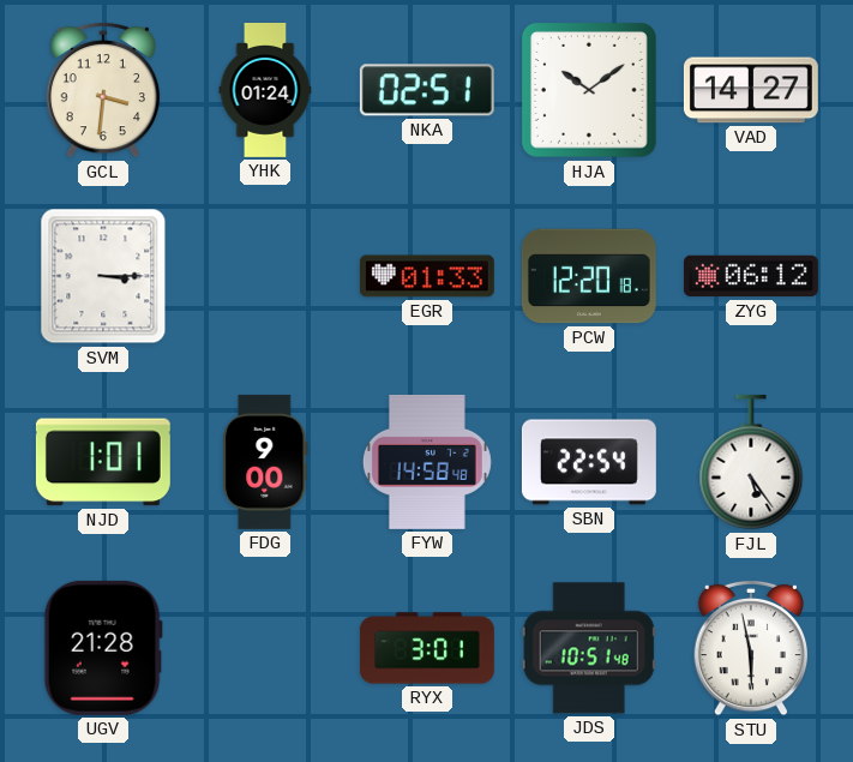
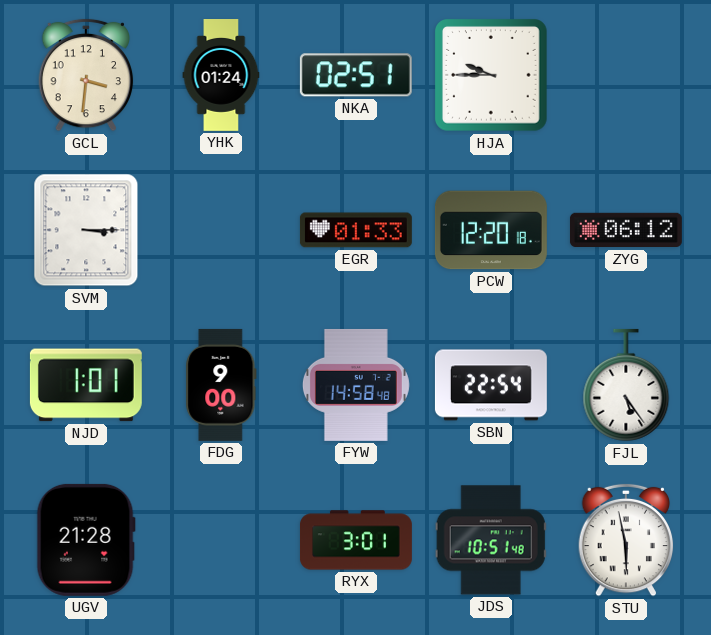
HJA: 10:09 -> 9:45
VAD: 14:27 -> none
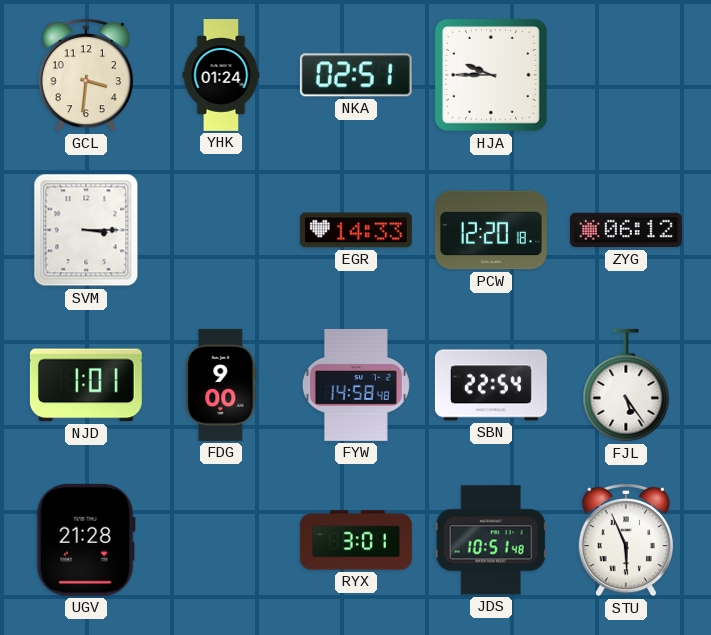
EGR: 01:33 -> 14:33
STU: 5:58 -> 5:56
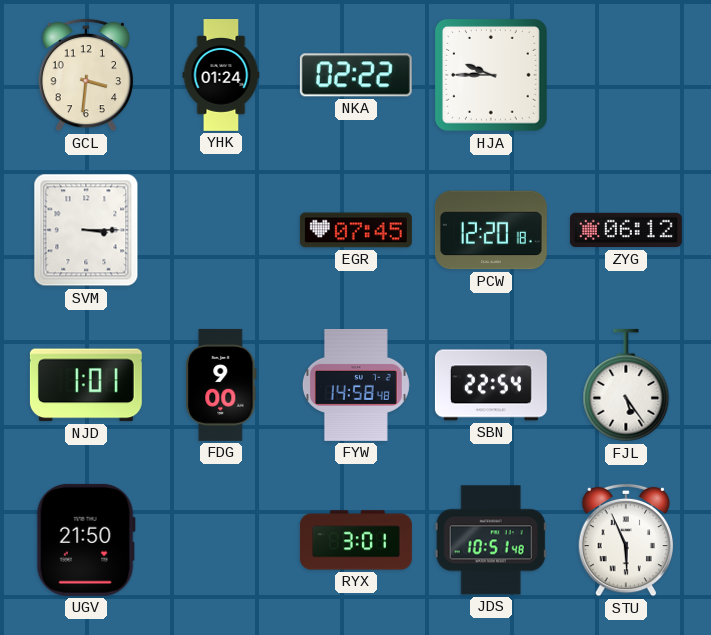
NKA: 02:51 -> 02:22
EGR: 14:33 -> 07:45
UGV: 21:28 -> 21:50
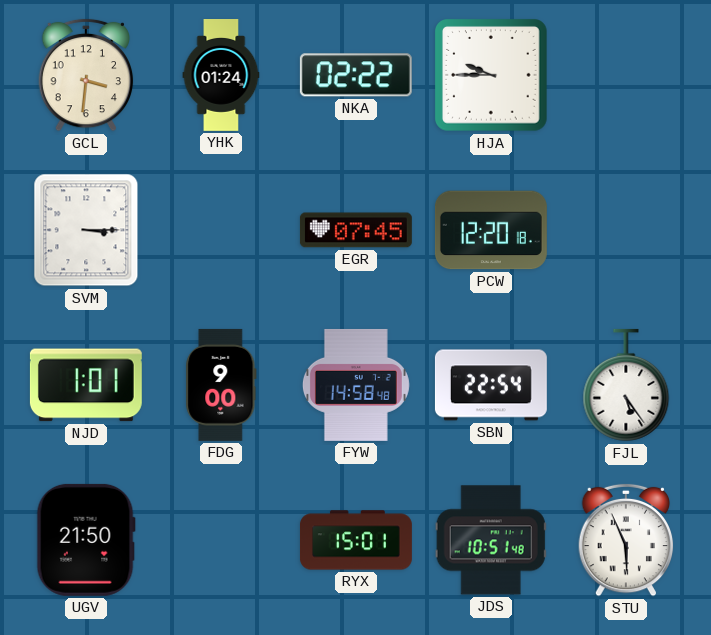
ZYG: 06:12 -> none
RYX: 3:01 -> 15:01
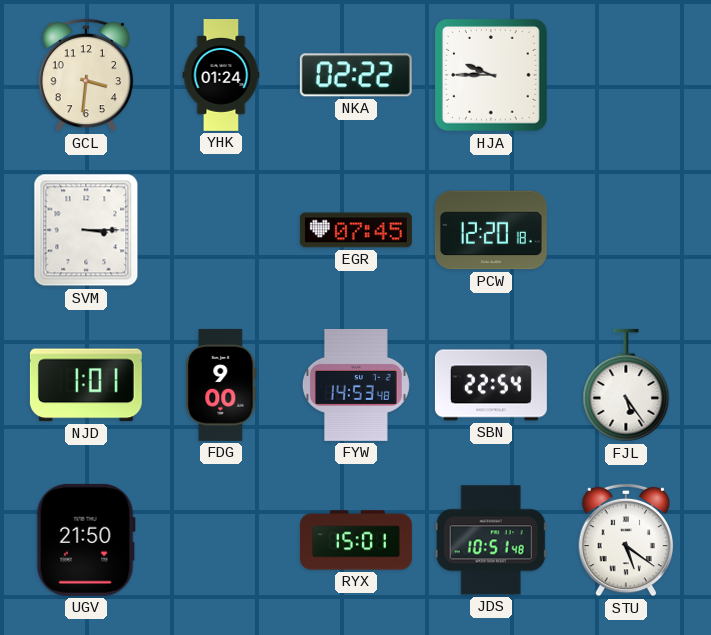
FYW: 14:58 -> 14:53
STU: 5:56 -> 5:21
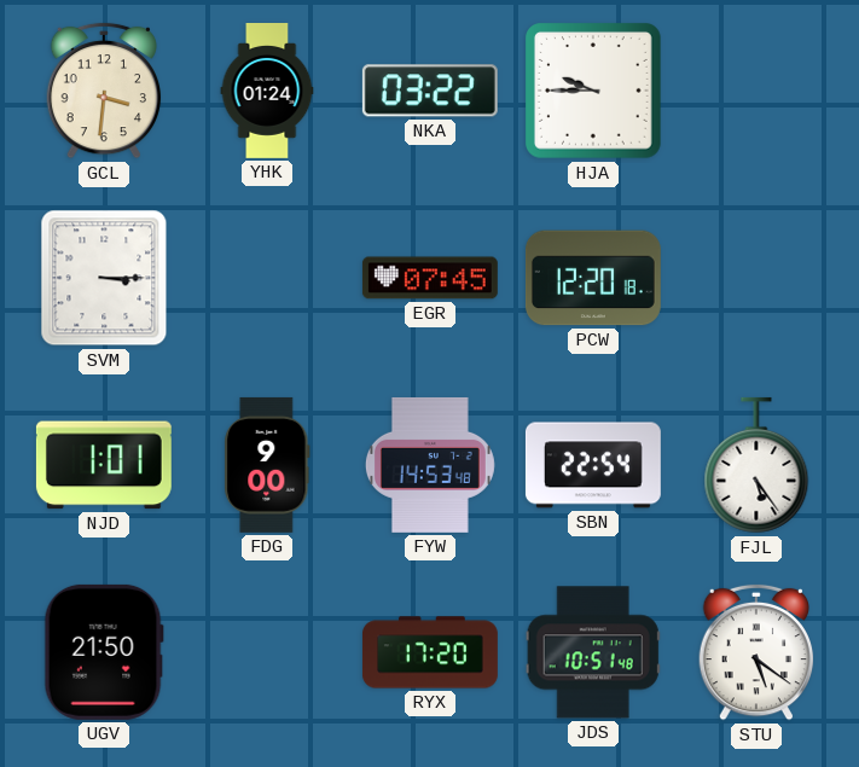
NKA: 02:22 -> 03:22
RYX: 15:01 -> 17:20
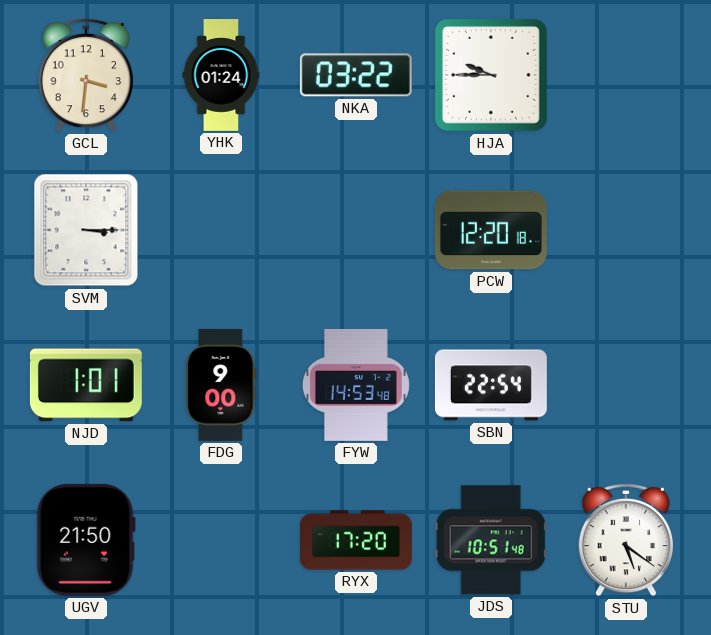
EGR: 07:45 -> none
FJL: 5:24 -> none
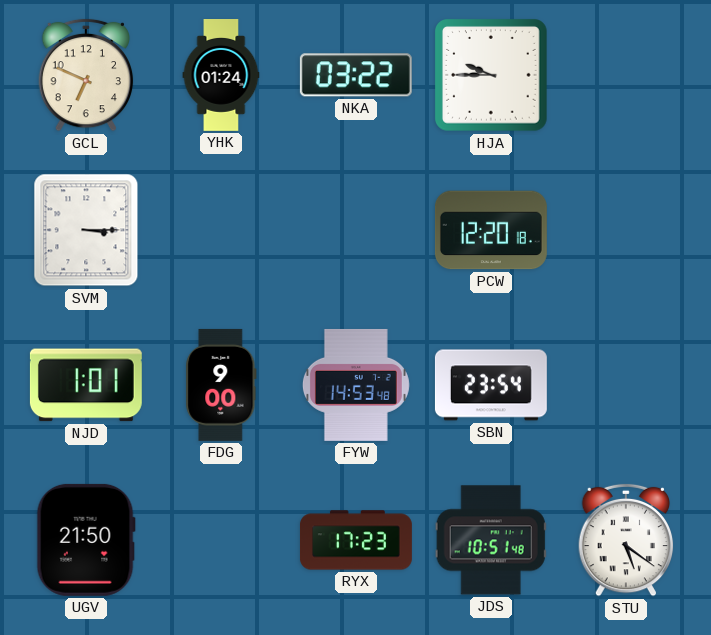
GCL: 3:31 -> 6:49
SBN: 22:54 -> 23:54
RYX: 17:20 -> 17:23
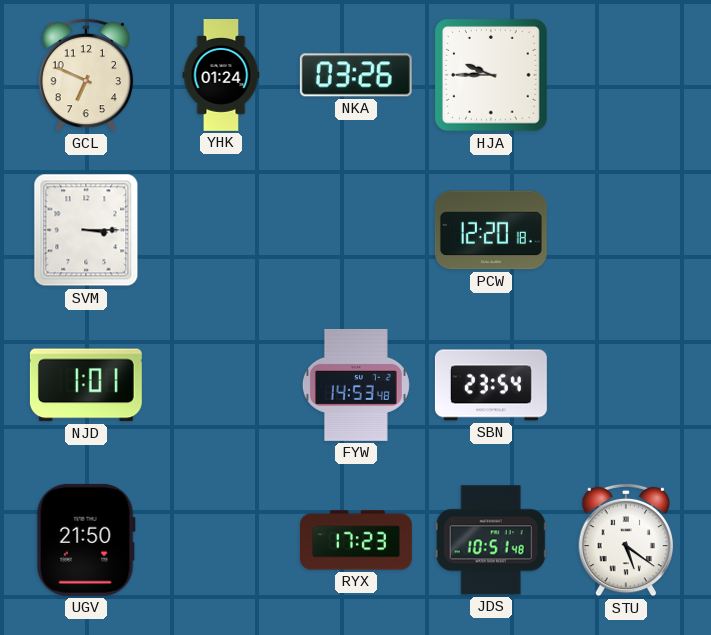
NKA: 03:22 -> 03:26
FDG: 9:00 -> none
